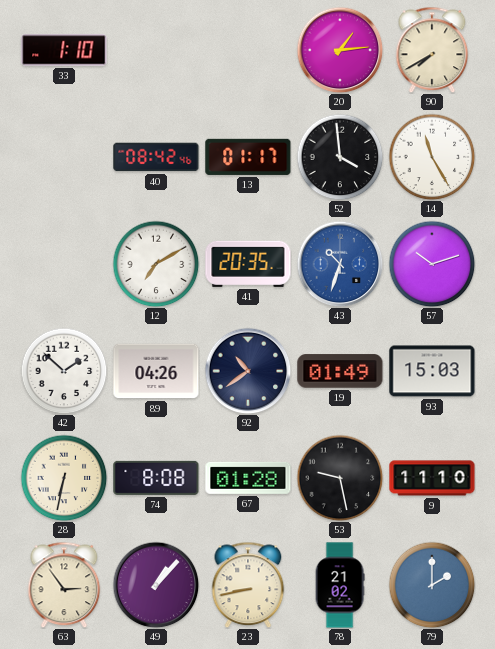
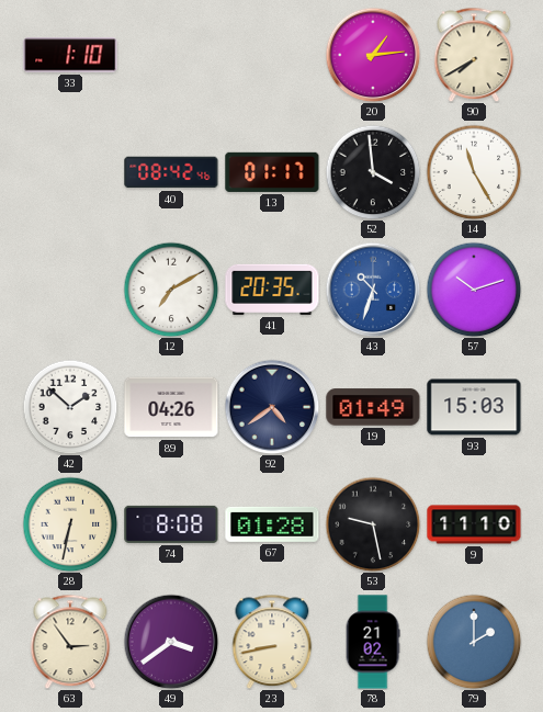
92: 10:39 -> 4:39
49: 1:07 -> 3:39
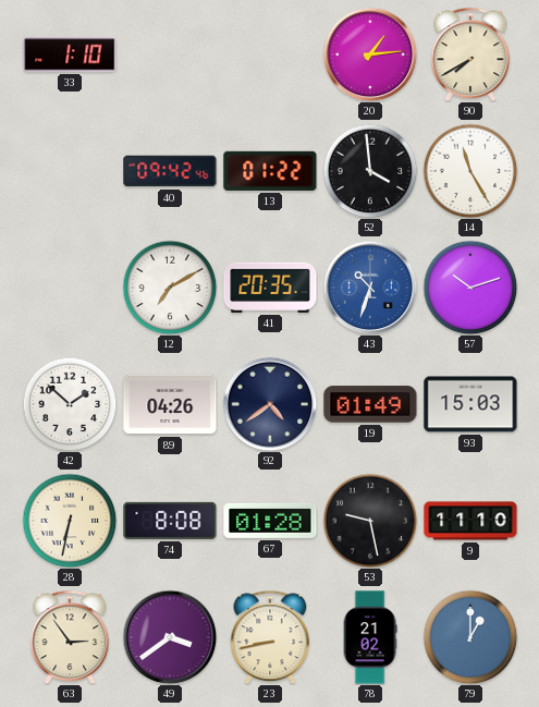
40: 08:42 -> 09:42
13: 01:17 -> 01:22
79: 2:00 -> 1:00
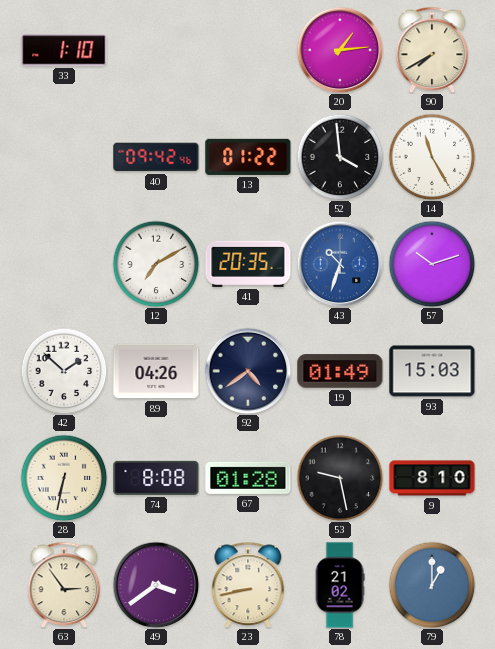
9: 11:10 -> 8:10
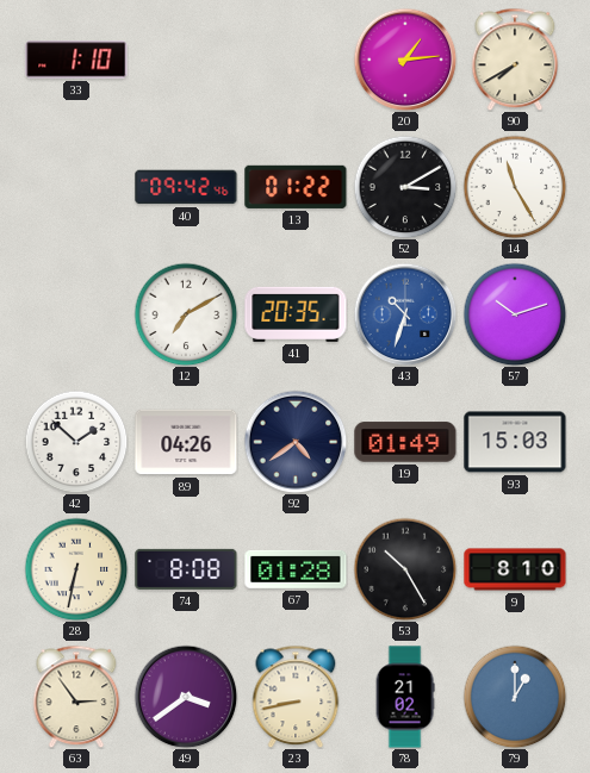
52: 3:59 -> 3:10
53: 9:28 -> 10:25
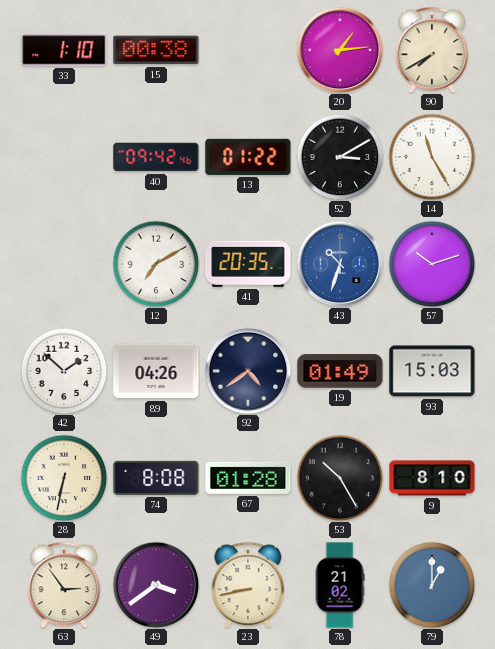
15: none -> 00:38
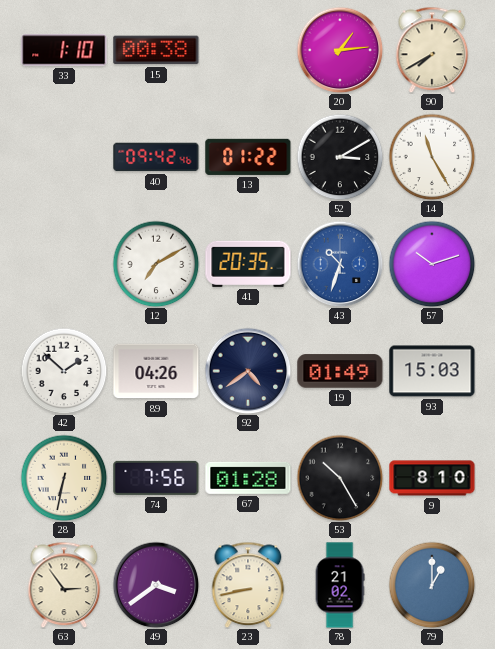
74: 8:08 -> 7:56
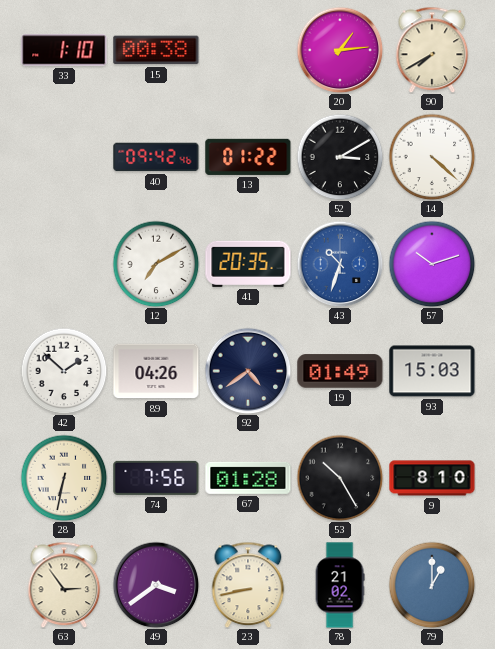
14: 11:25 -> 4:22
